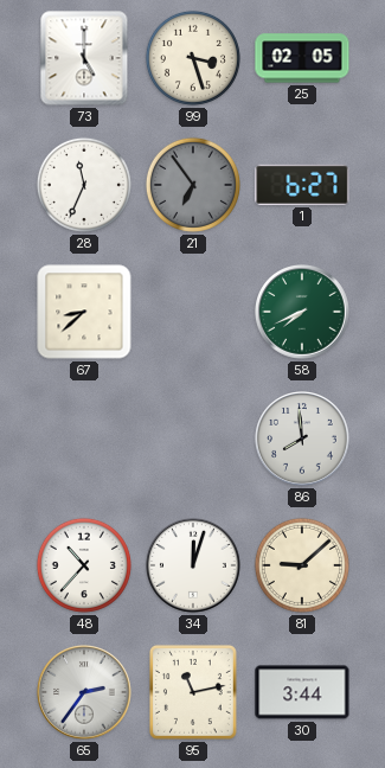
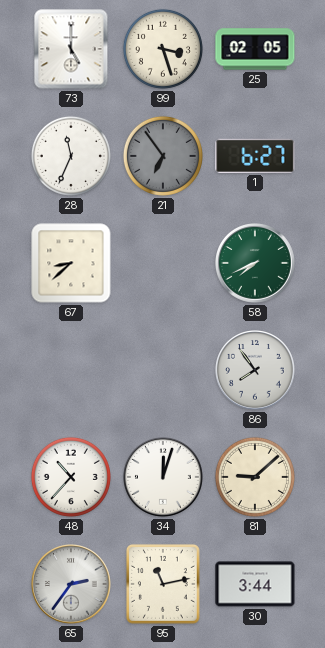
86: 7:59 -> 7:54
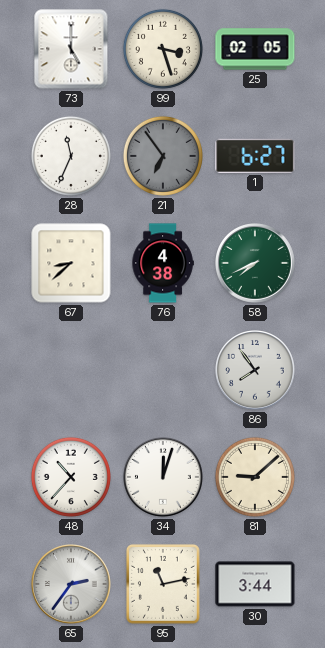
76: none -> 4:38
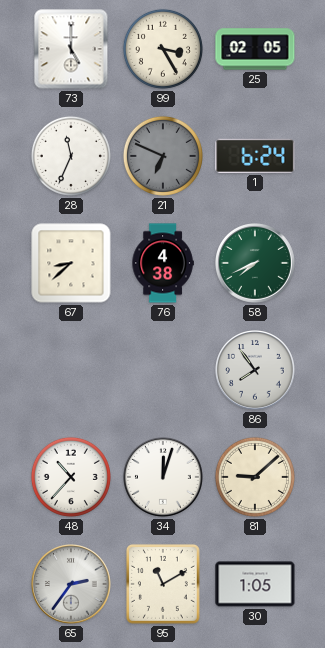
99: 3:27 -> 3:25
21: 6:54 -> 6:49
1: 6:27 -> 6:24
95: 11:13 -> 11:10
30: 3:44 -> 1:05
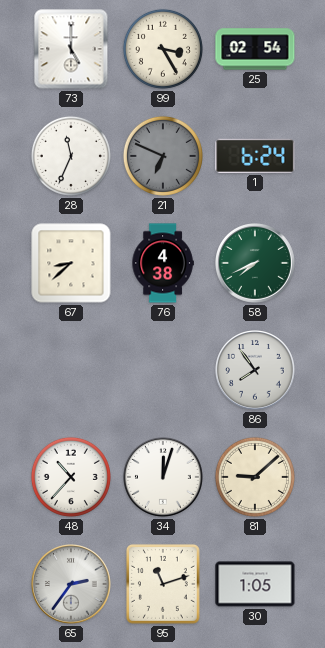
25: 02:05 -> 02:54
95: 11:10 -> 11:12
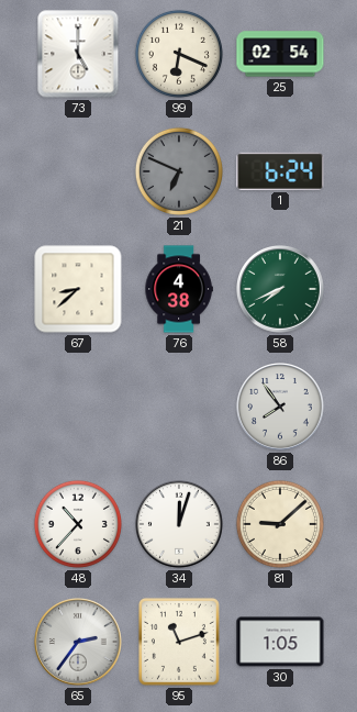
99: 3:25 -> 6:19
28: 11:34 -> none
